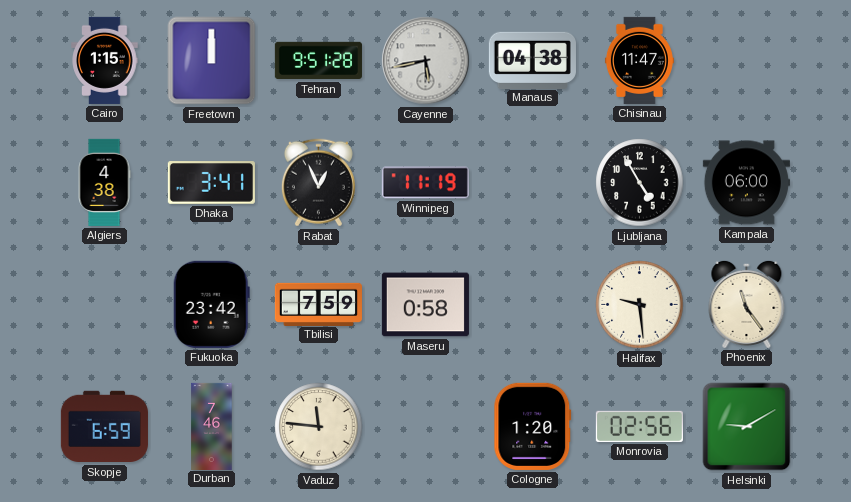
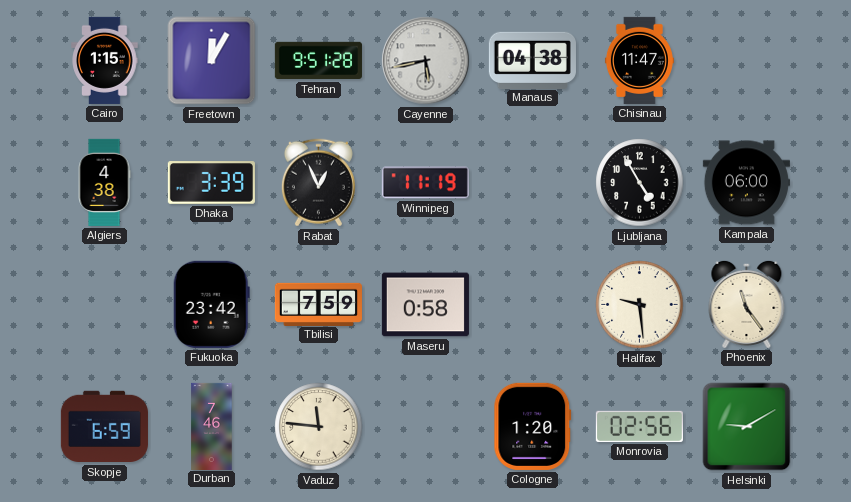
Freetown: 12:00 -> 12:05
Dhaka: 3:41 -> 3:39
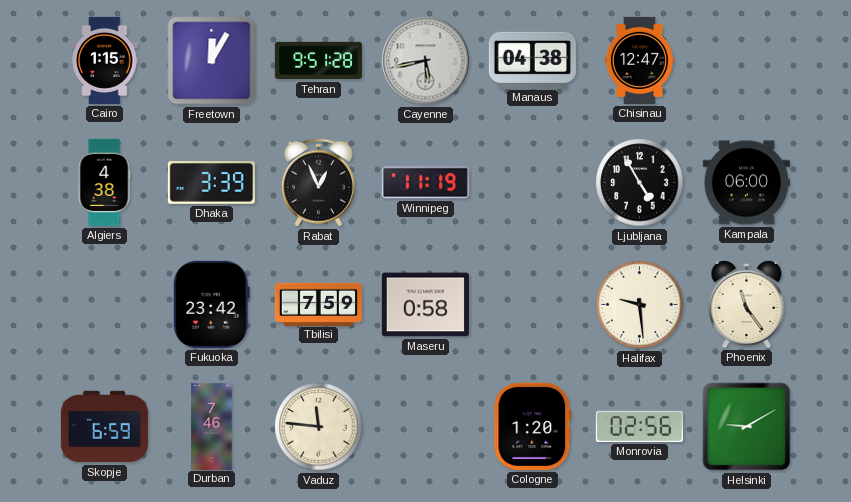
Chisinau: 11:47 -> 12:47
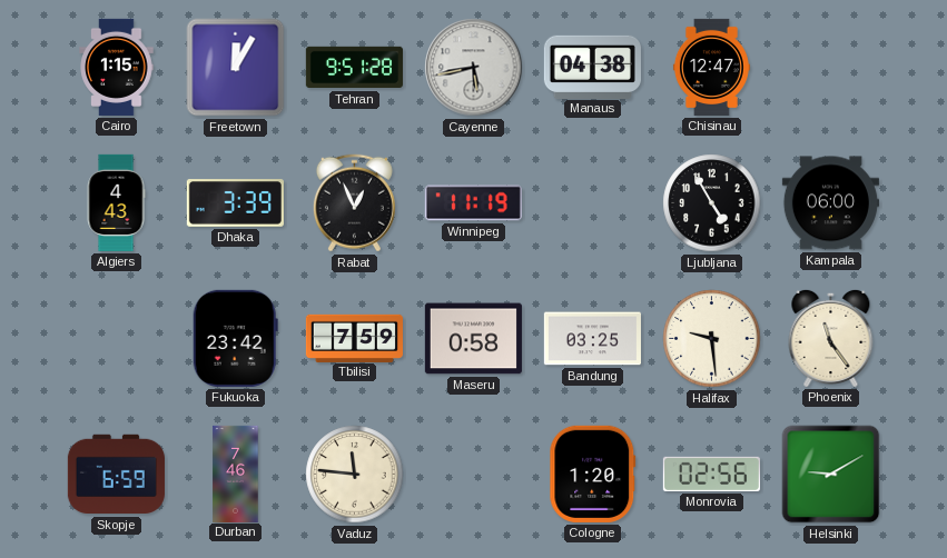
Algiers: 4:38 -> 4:43
Bandung: none -> 03:25
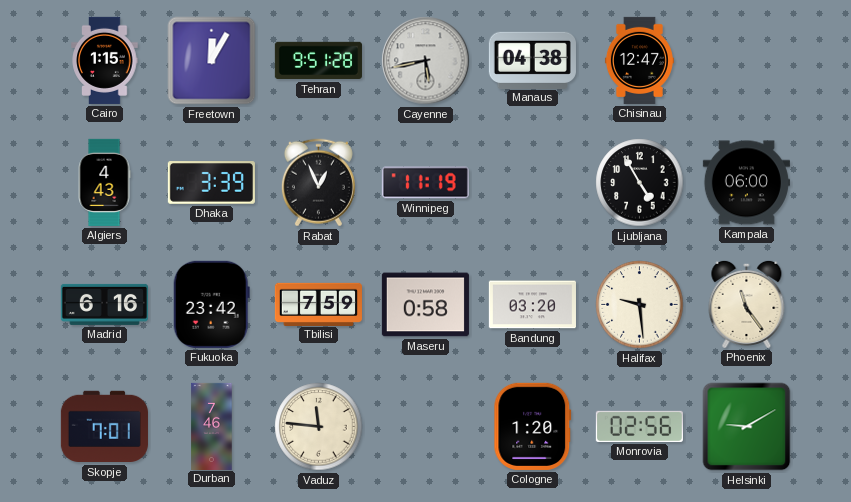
Madrid: none -> 6:16
Bandung: 03:25 -> 03:20
Skopje: 6:59 -> 7:01
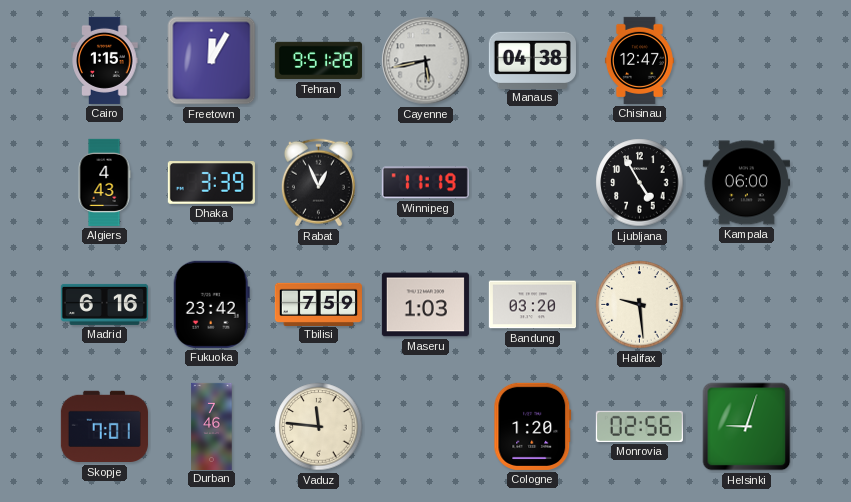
Maseru: 0:58 -> 1:03
Phoenix: 11:24 -> none
Helsinki: 9:10 -> 9:03
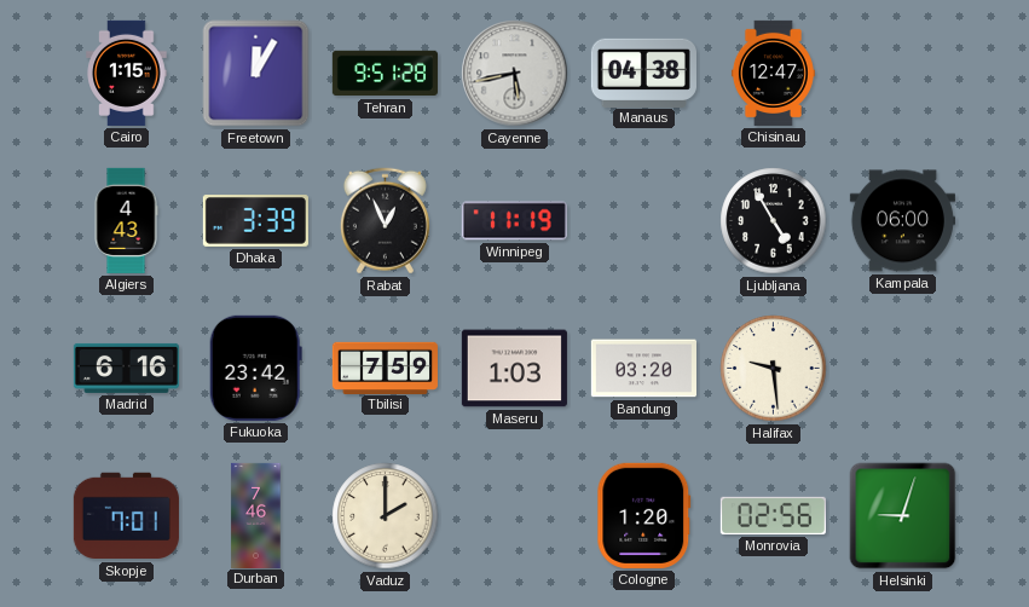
Vaduz: 11:46 -> 2:00
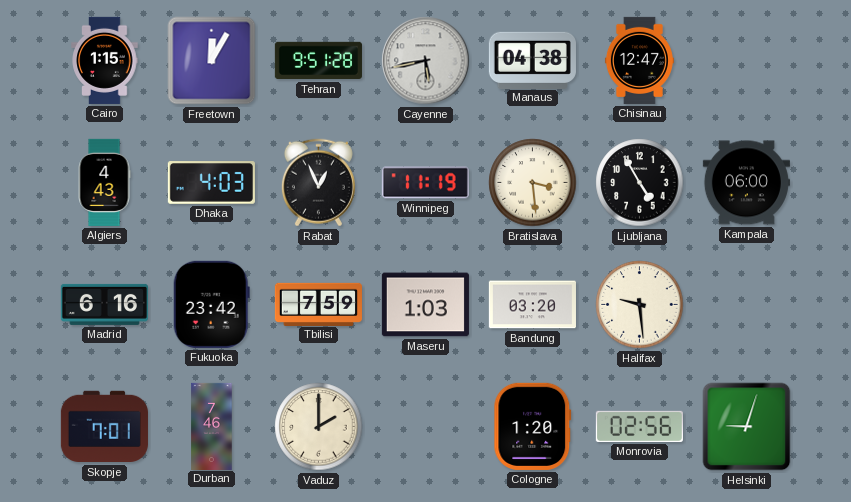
Dhaka: 3:39 -> 4:03
Bratislava: none -> 3:29
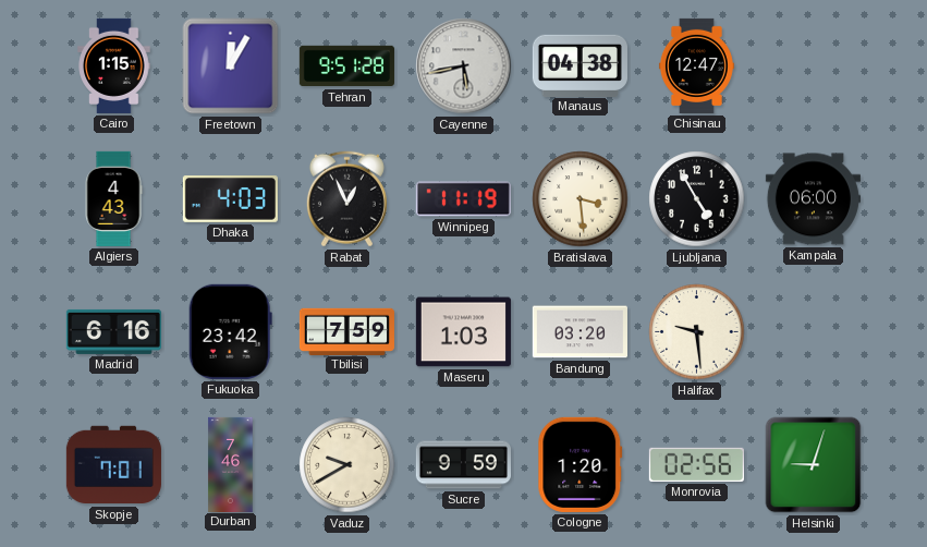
Vaduz: 2:00 -> 9:40
Sucre: none -> 9:59
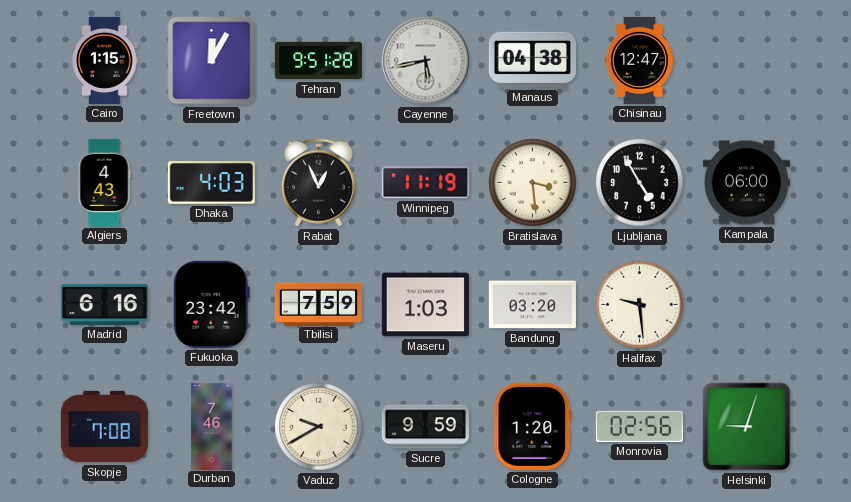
Skopje: 7:01 -> 7:08
